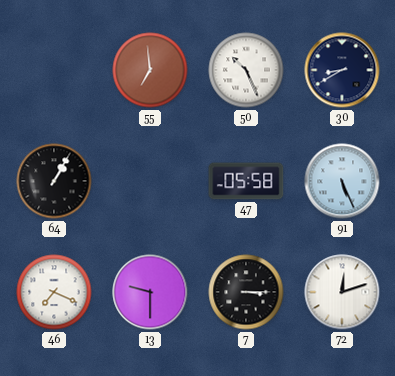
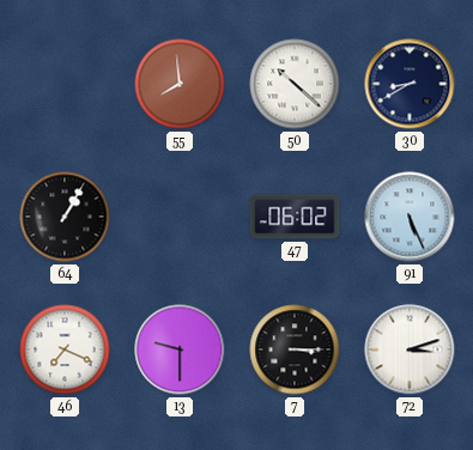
55: 6:59 -> 7:59
50: 10:26 -> 10:22
47: 05:58 -> 06:02
72: 12:12 -> 3:12
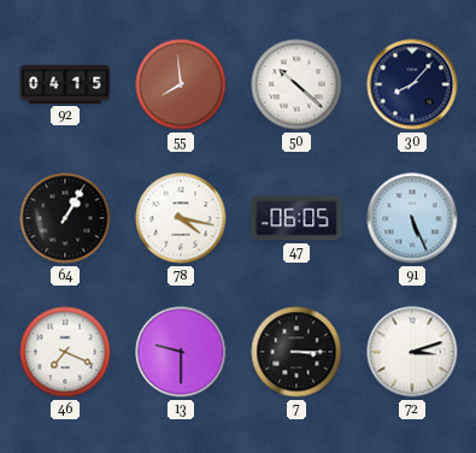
92: none -> 04:15
30: 8:40 -> 8:07
78: none -> 4:17
47: 06:02 -> 06:05
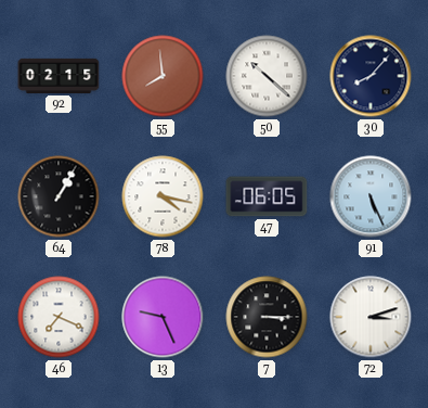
92: 04:15 -> 02:15
13: 9:30 -> 9:26
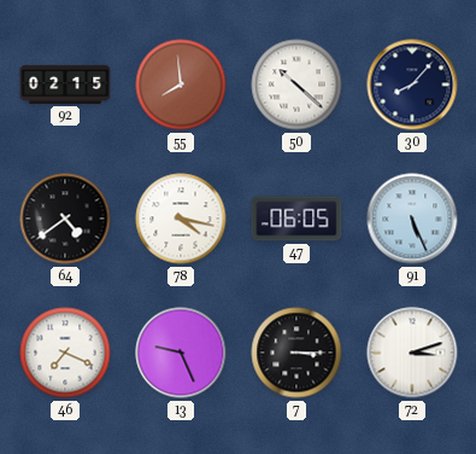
64: 1:05 -> 4:39
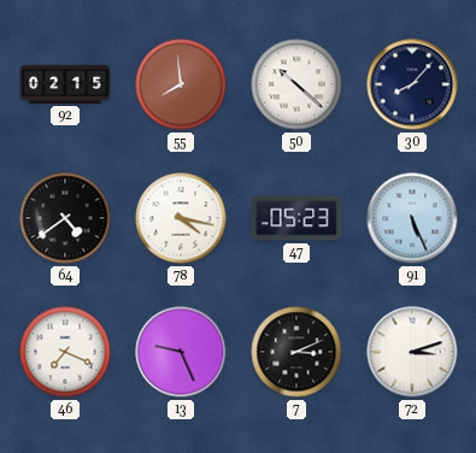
47: 06:05 -> 05:23
7: 3:15 -> 3:11
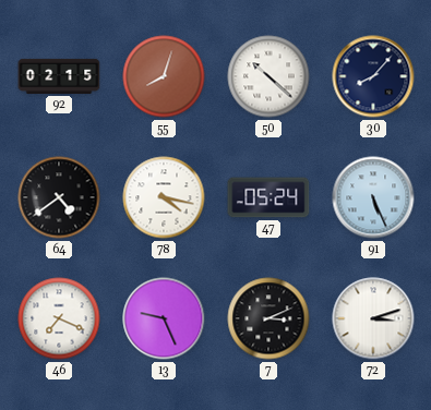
55: 7:59 -> 8:03
47: 05:23 -> 05:24
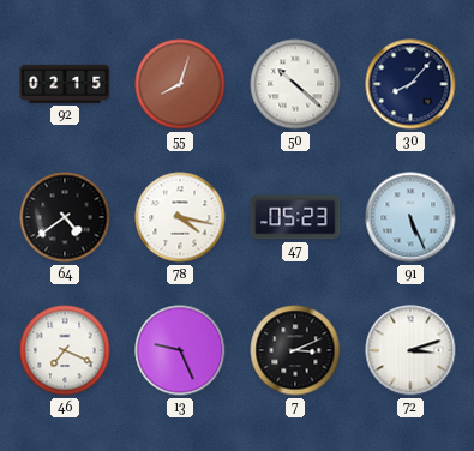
47: 05:24 -> 05:23
